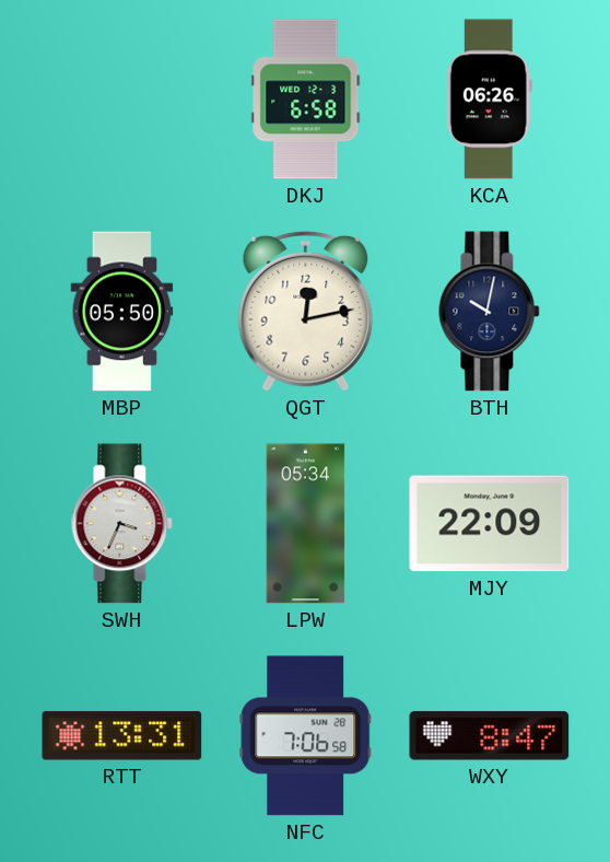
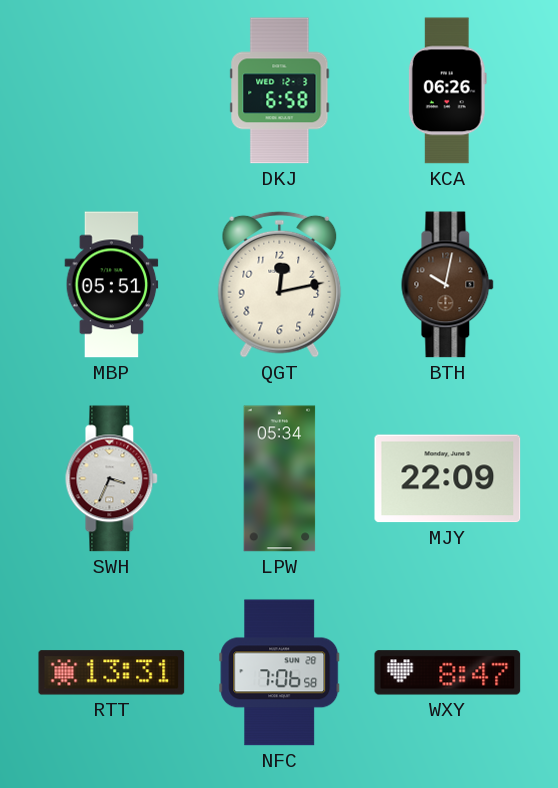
MBP: 05:50 -> 05:51
BTH dial: navy -> brown
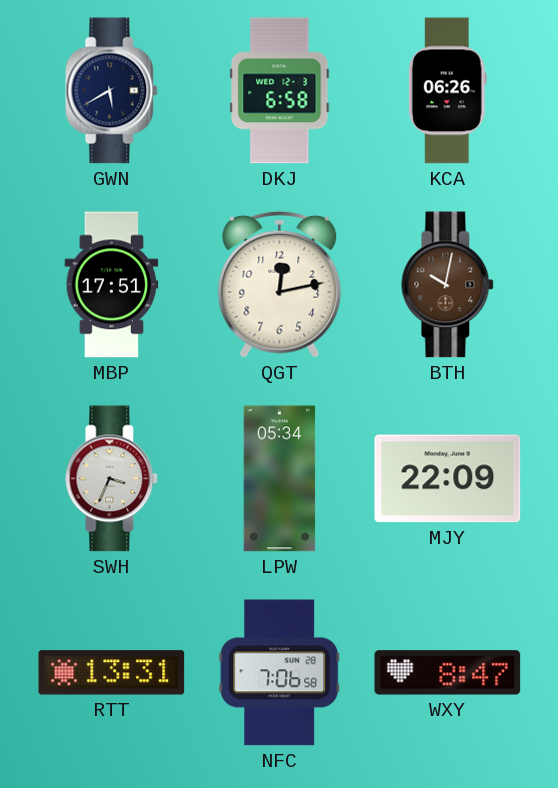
GWN: none -> 5:40
MBP: 05:51 -> 17:51
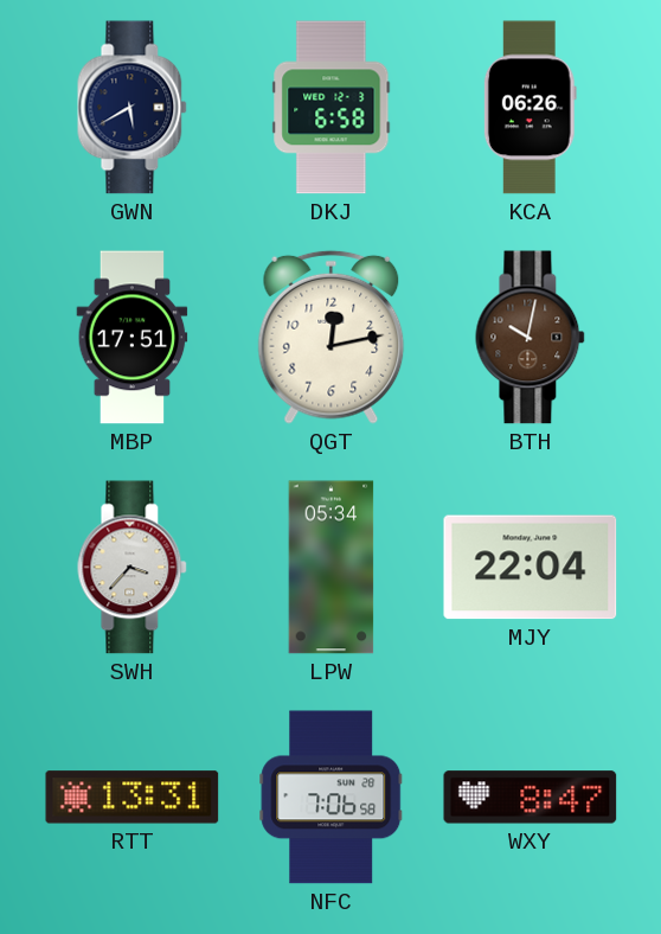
SWH: 3:34 -> 3:37
MJY: 22:09 -> 22:04
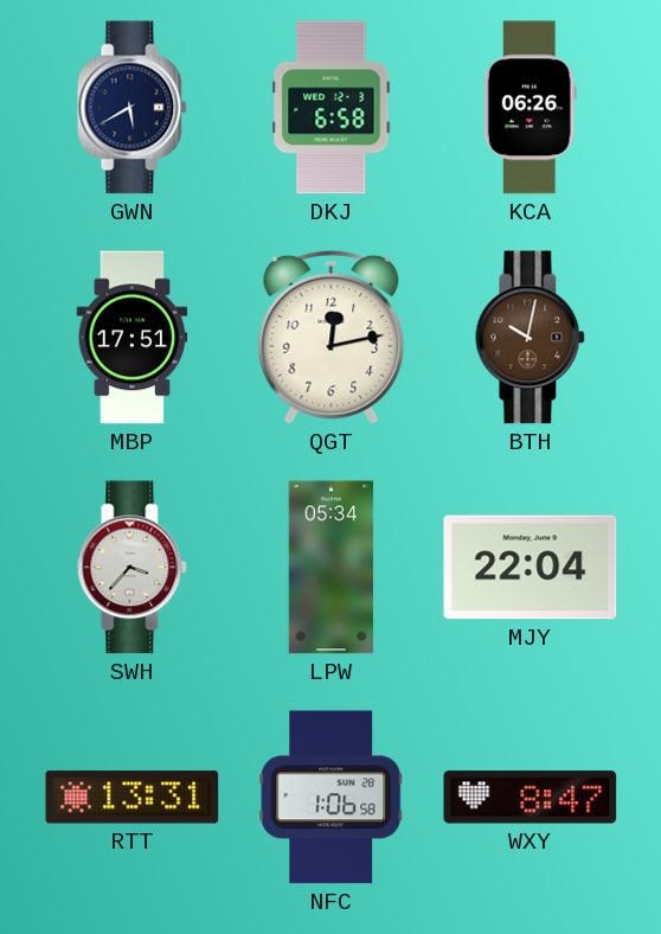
NFC: 7:06 -> 1:06
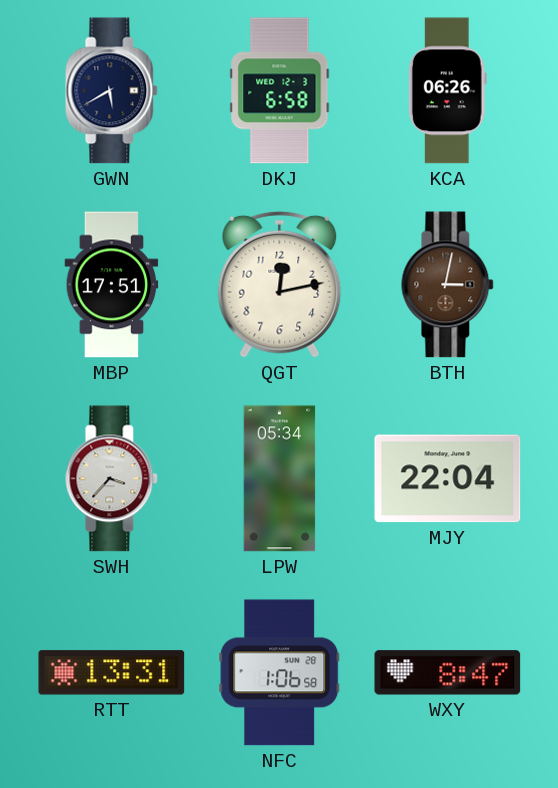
BTH: 10:02 -> 3:02
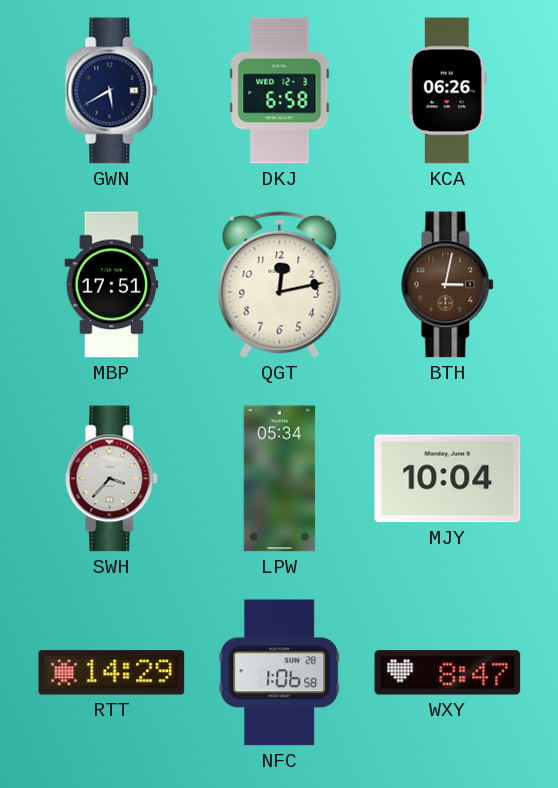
MJY: 22:04 -> 10:04
RTT: 13:31 -> 14:29
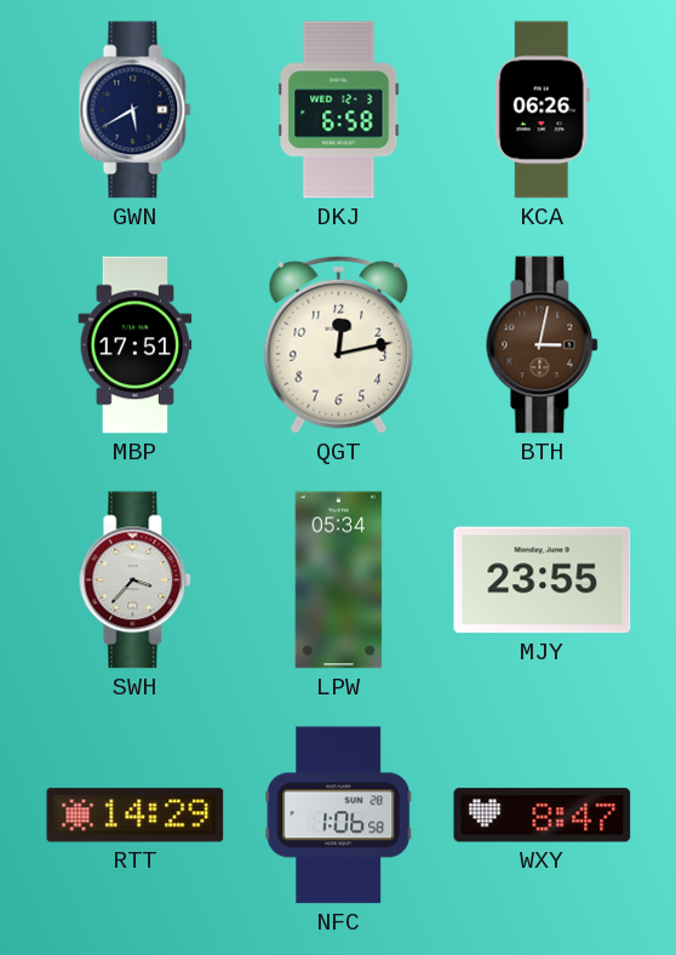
MJY: 10:04 -> 23:55
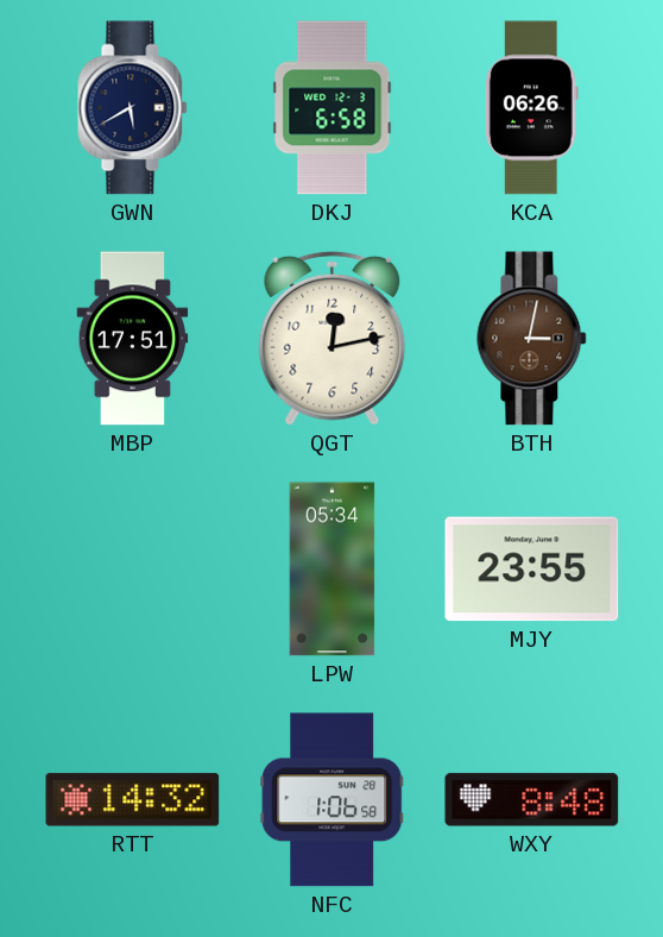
SWH: 3:37 -> none
RTT: 14:29 -> 14:32
WXY: 8:47 -> 8:48
